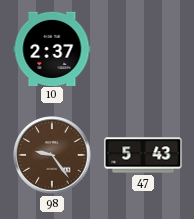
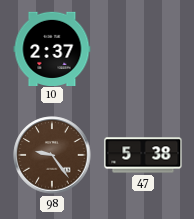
47: 5:43 -> 5:38
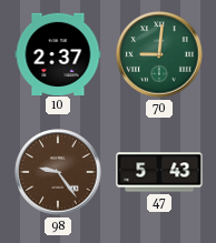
70: none -> 9:01
47: 5:38 -> 5:43
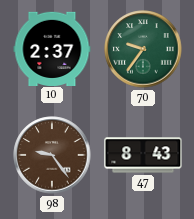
70: 9:01 -> 9:36
47: 5:43 -> 8:43
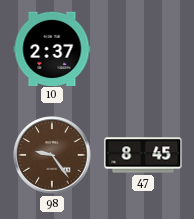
70: 9:36 -> none
47: 8:43 -> 8:45
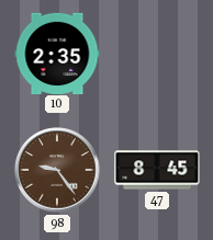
10: 2:37 -> 2:35
